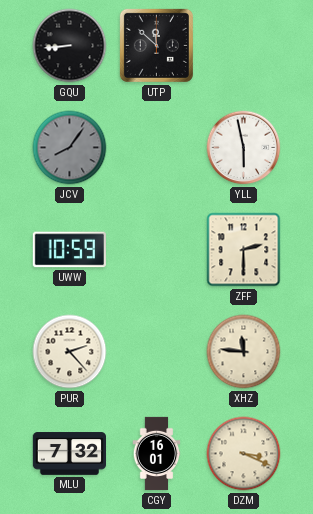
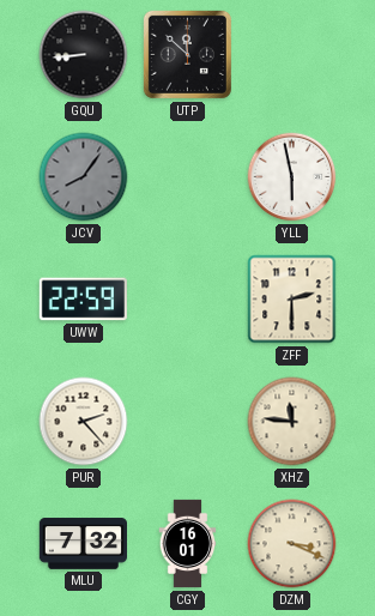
UWW: 10:59 -> 22:59
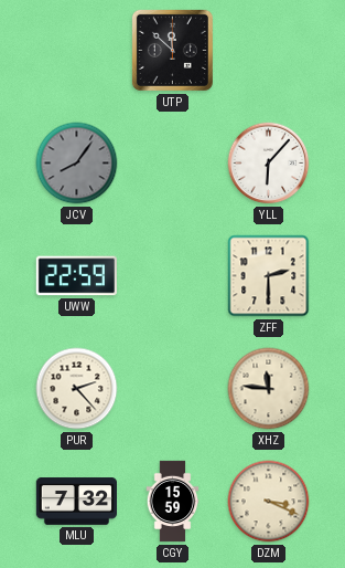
GQU: 8:44 -> none
YLL: 5:58 -> 6:07
CGY: 16:01 -> 15:59
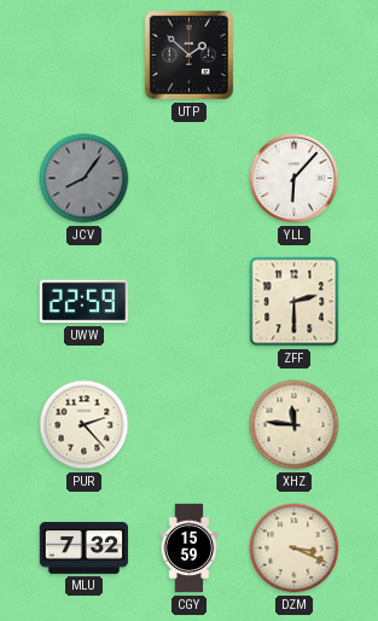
UTP: 11:52 -> 1:52
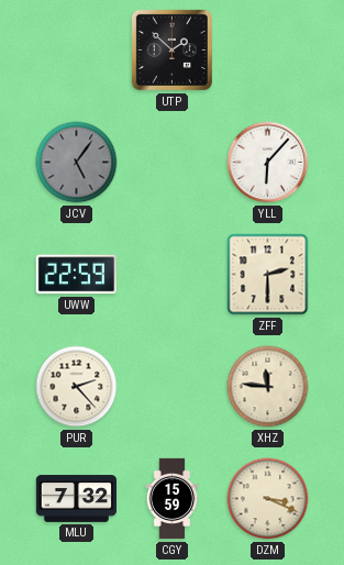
JCV: 8:06 -> 5:06
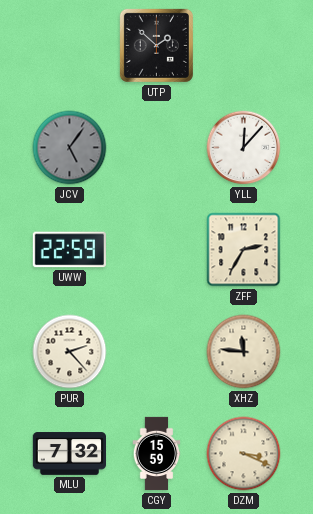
YLL: 6:07 -> 12:07
ZFF: 2:30 -> 2:35
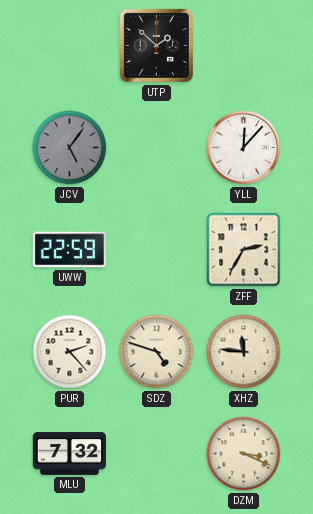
SDZ: none -> 4:48
CGY: 15:59 -> none
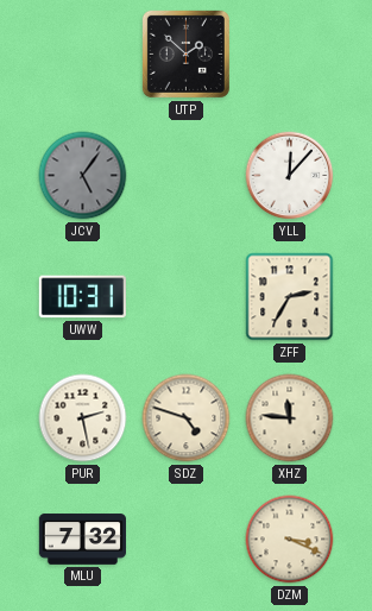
UWW: 22:59 -> 10:31
PUR: 2:23 -> 2:28
